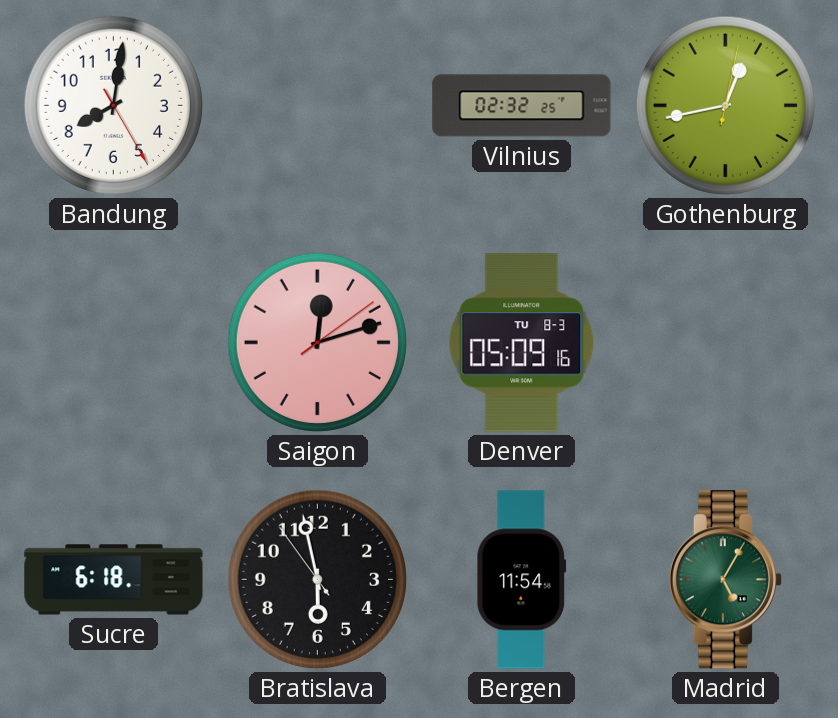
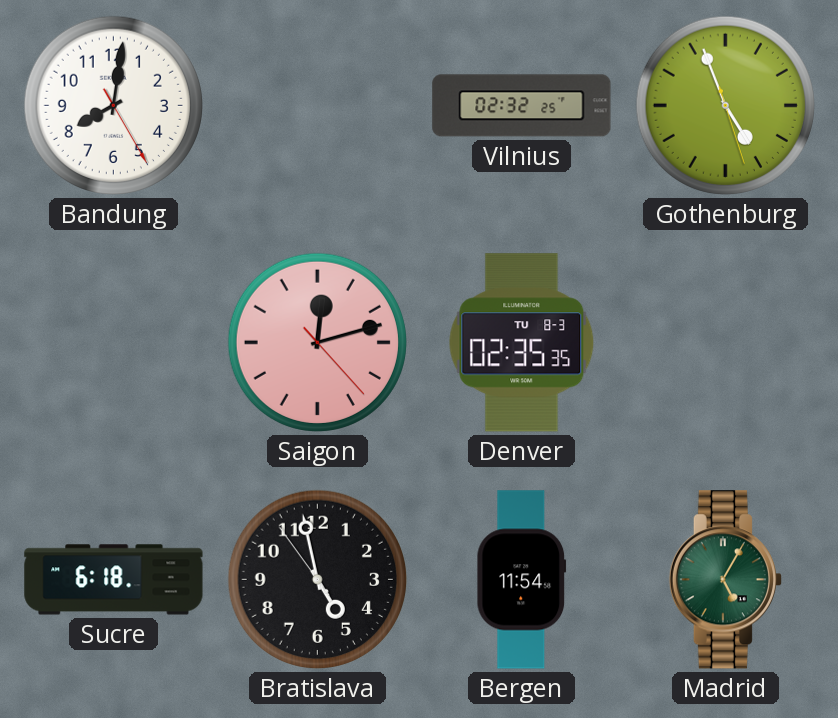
Gothenburg: 12:43 -> 4:56
Saigon: 12:12:09 -> 12:12:23
Denver: 05:09 -> 02:35
Bratislava: 5:57 -> 4:57
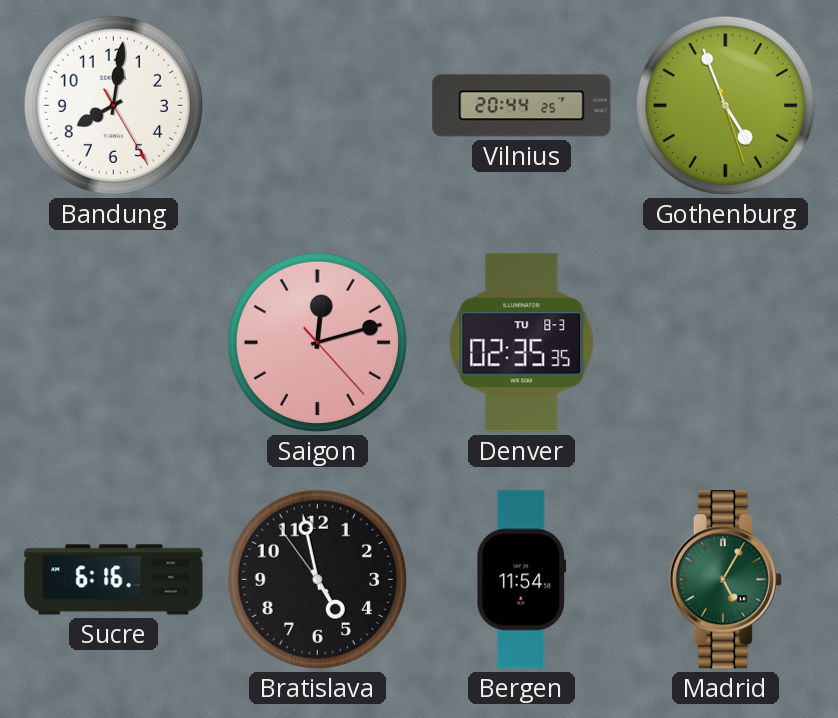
Vilnius: 02:32 -> 20:44
Sucre: 6:18 -> 6:16
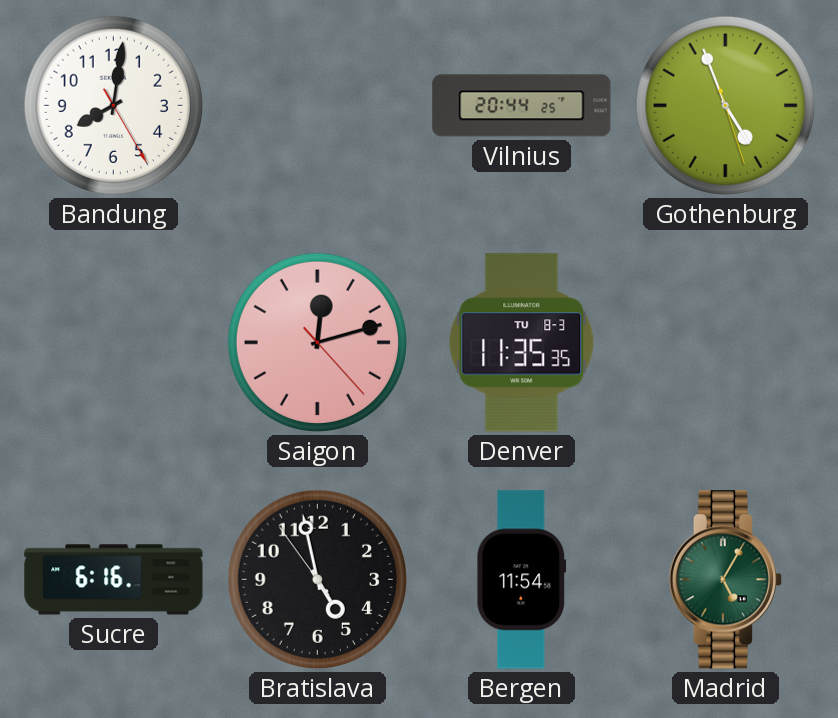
Denver: 02:35 -> 11:35
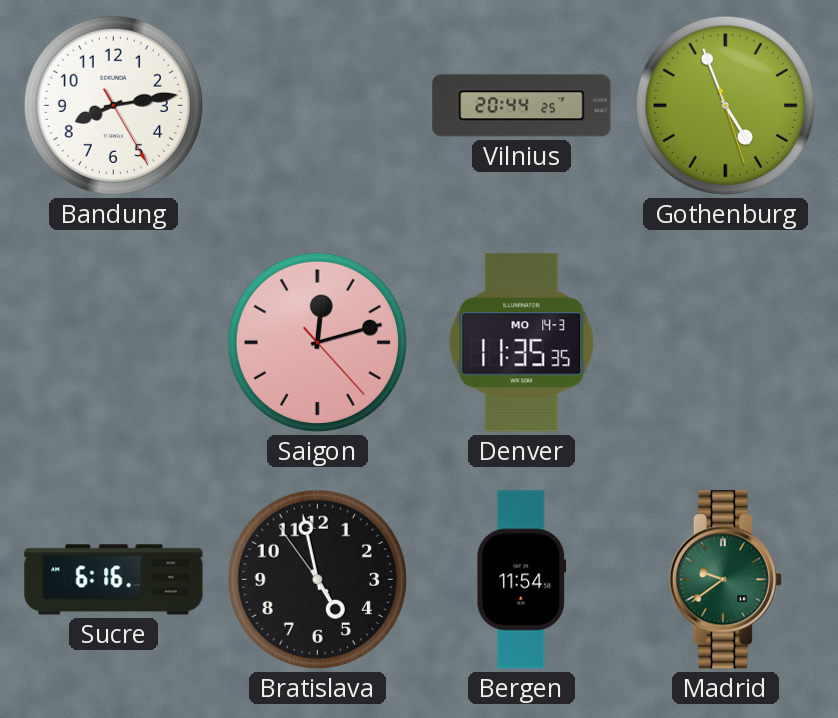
Bandung: 8:01 -> 8:13
Denver date: TU 8-3 -> MO 14-3
Madrid: 5:05 -> 9:39
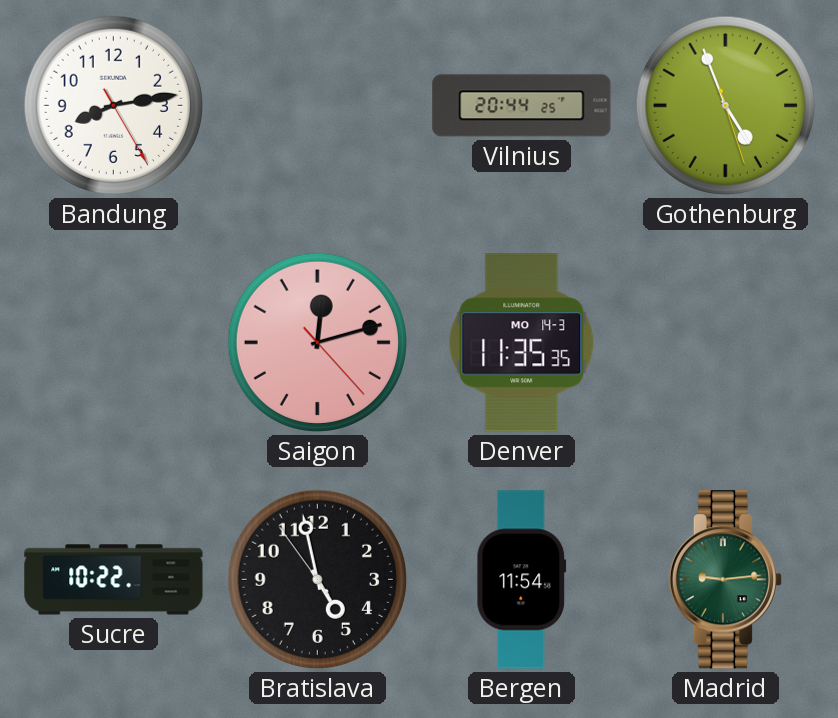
Sucre: 6:16 -> 10:22
Madrid: 9:39 -> 9:14
